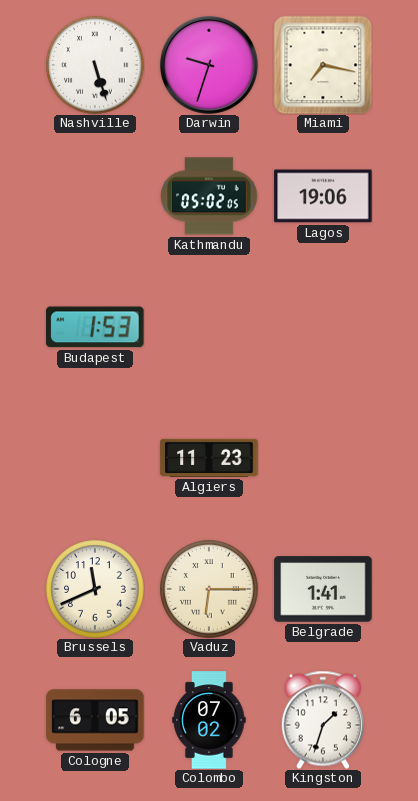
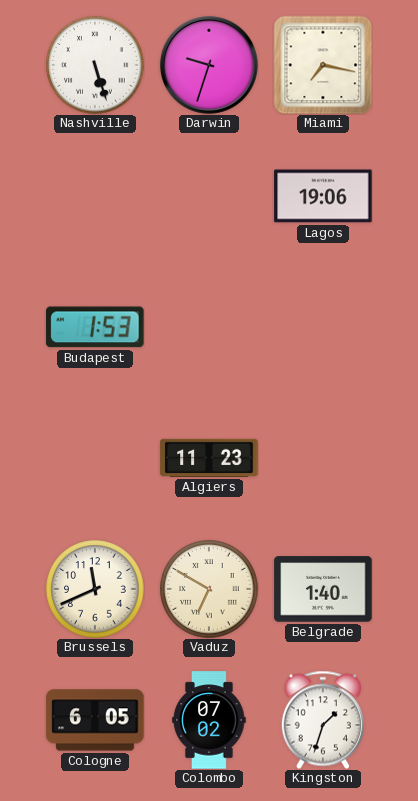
Kathmandu: 05:02 -> none
Vaduz: 6:15 -> 6:50
Belgrade: 1:41 -> 1:40
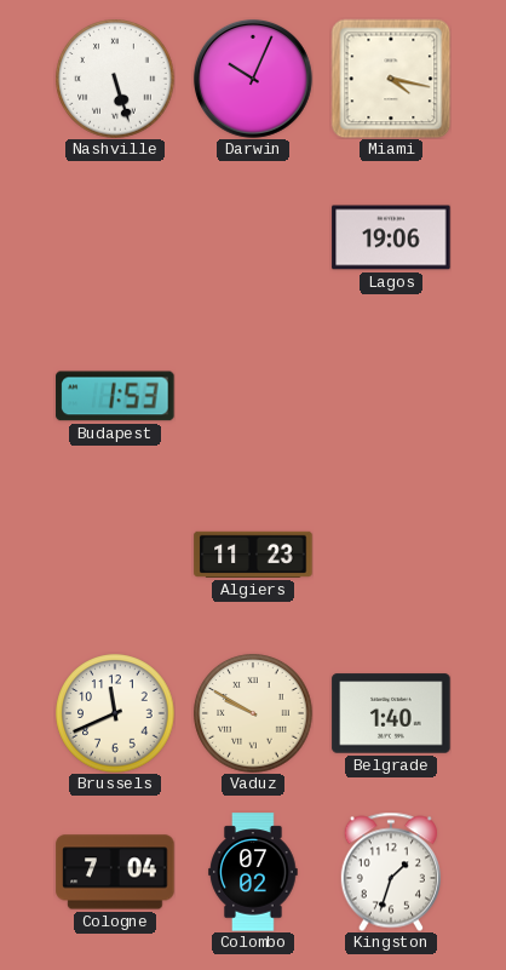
Darwin: 9:33 -> 10:04
Miami: 7:17 -> 4:17
Vaduz: 6:50 -> 9:50
Cologne: 6:05 -> 7:04
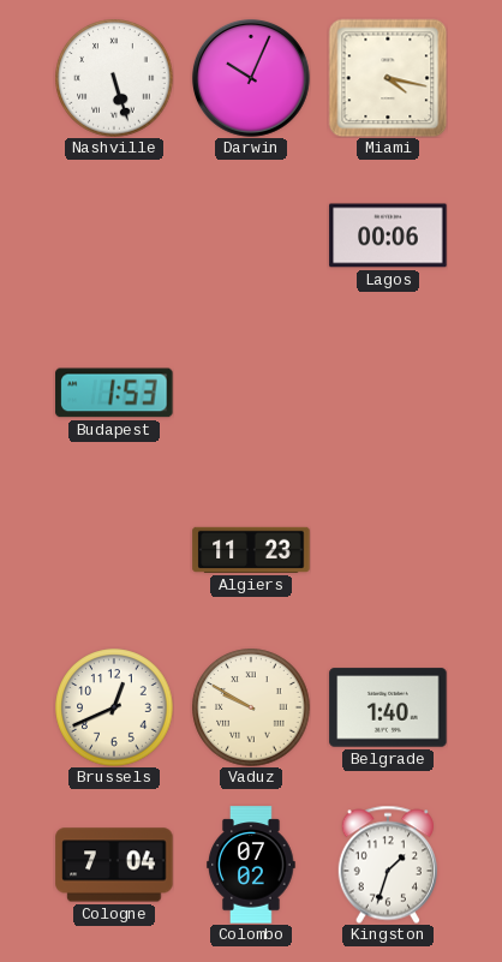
Lagos: 19:06 -> 00:06
Brussels: 11:41 -> 12:41
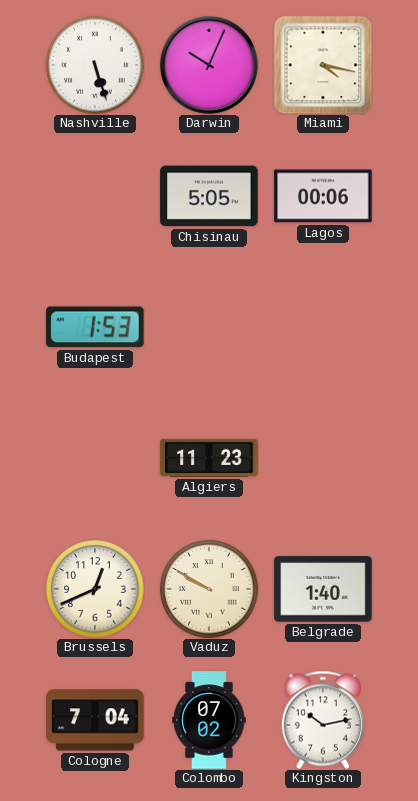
Chisinau: none -> 5:05
Kingston: 1:33 -> 10:13
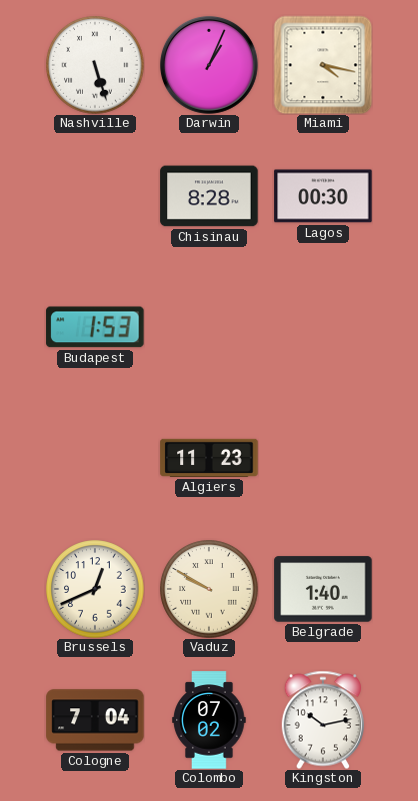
Darwin: 10:04 -> 1:04
Chisinau: 5:05 -> 8:28
Lagos: 00:06 -> 00:30
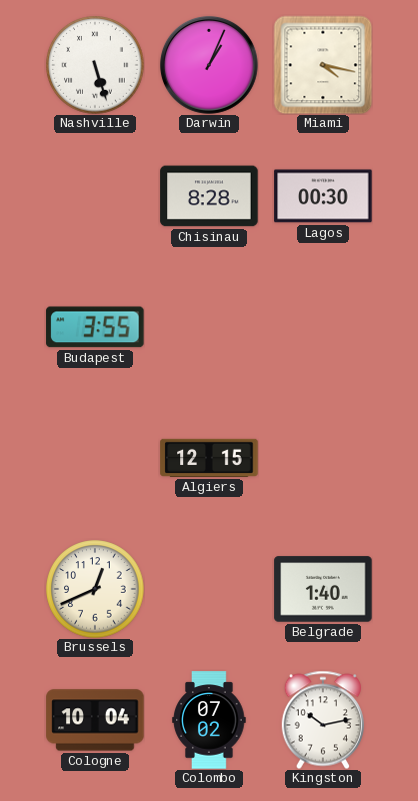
Budapest: 1:53 -> 3:55
Algiers: 11:23 -> 12:15
Vaduz: 9:50 -> none
Cologne: 7:04 -> 10:04
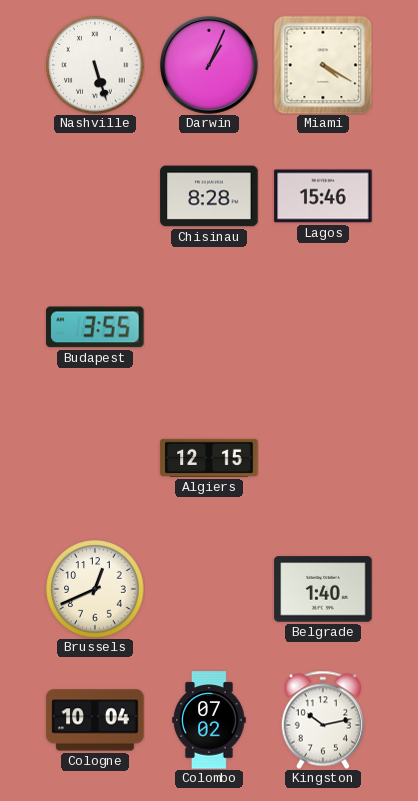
Miami: 4:17 -> 4:20
Lagos: 00:30 -> 15:46
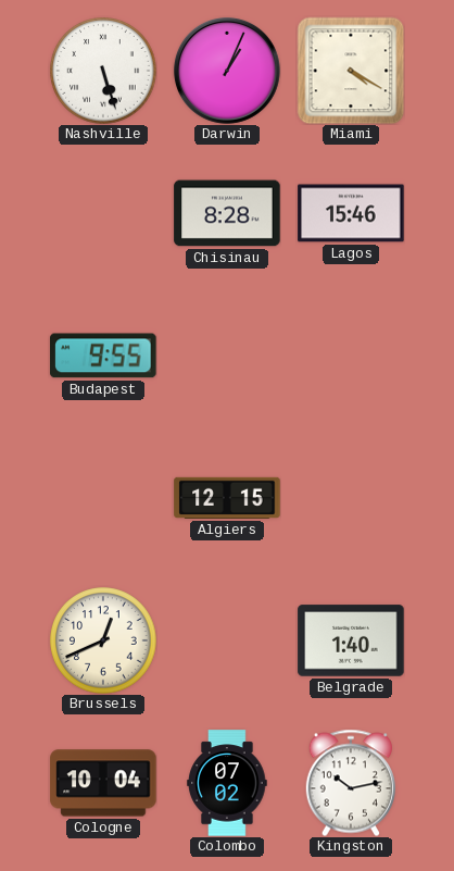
Budapest: 3:55 -> 9:55
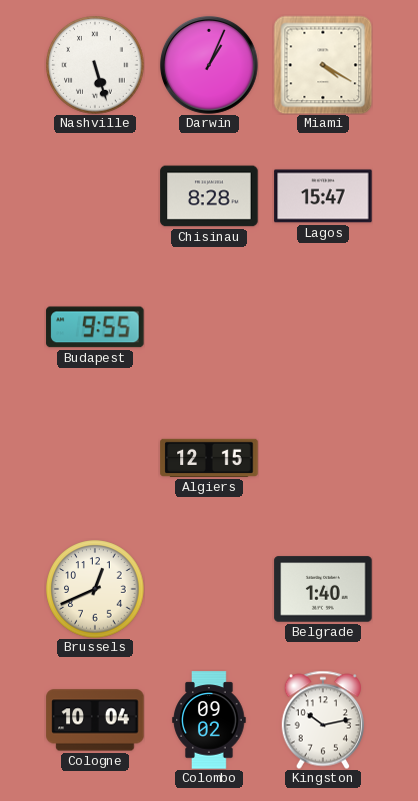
Lagos: 15:46 -> 15:47
Colombo: 07:02 -> 09:02
